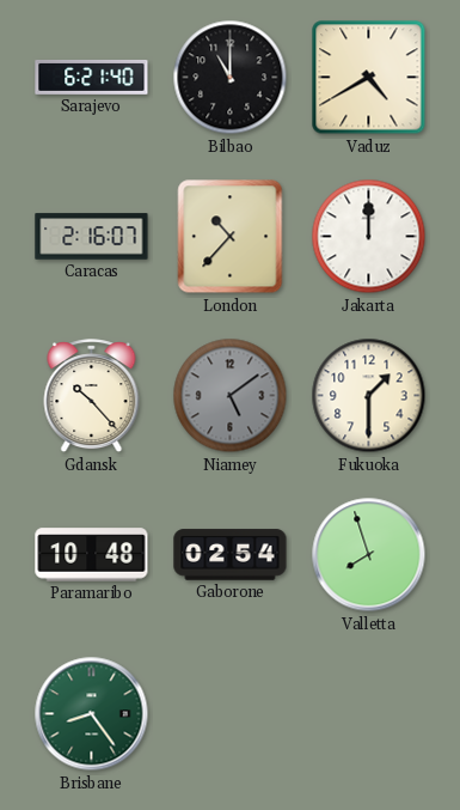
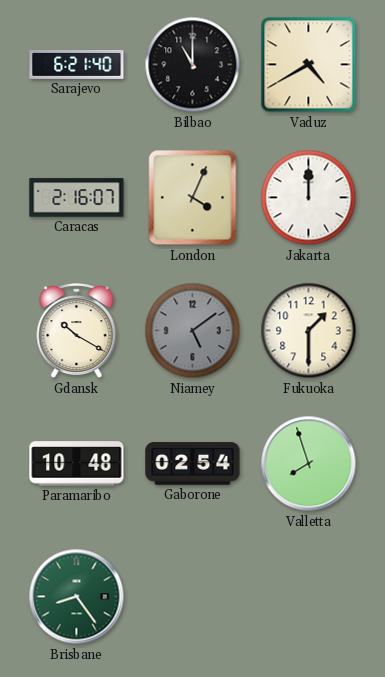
London: 10:37 -> 4:04
Gdansk: 10:23 -> 10:20
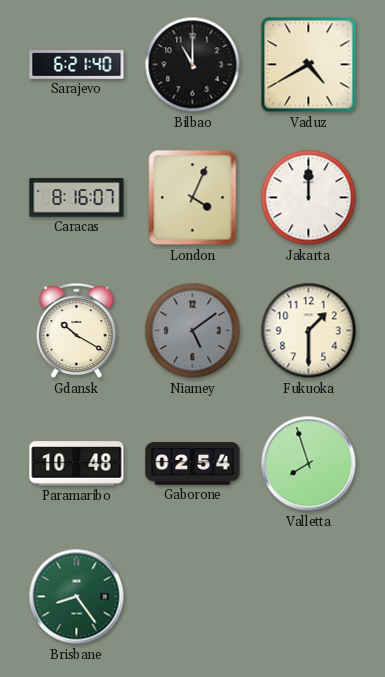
Caracas: 2:16 -> 8:16
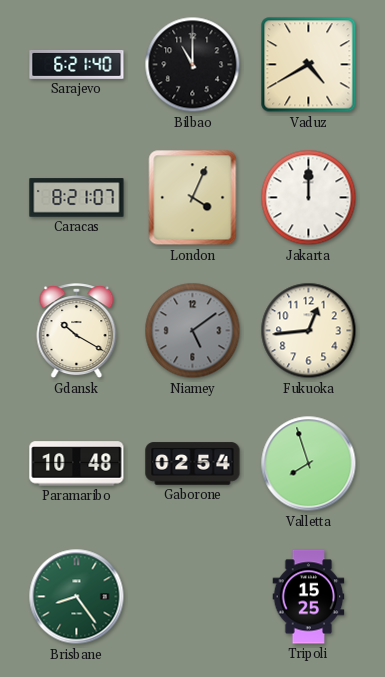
Caracas: 8:16 -> 8:21
Fukuoka: 1:30 -> 12:44
Tripoli: none -> 15:25
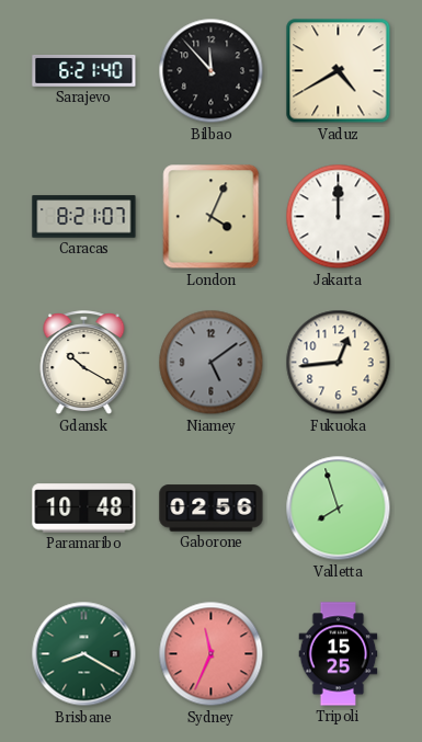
Bilbao: 11:00 -> 11:53
Gaborone: 02:54 -> 02:56
Brisbane: 8:24 -> 8:20
Sydney: none -> 11:34
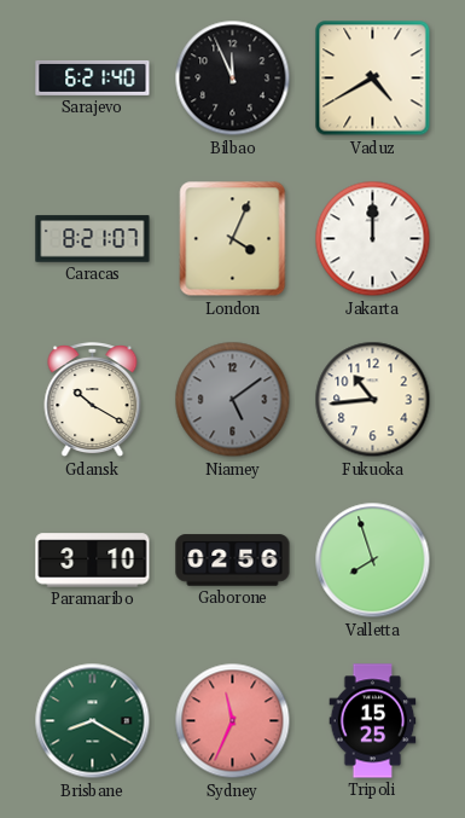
Bilbao: 11:53 -> 11:56
Fukuoka: 12:44 -> 10:44
Paramaribo: 10:48 -> 3:10
